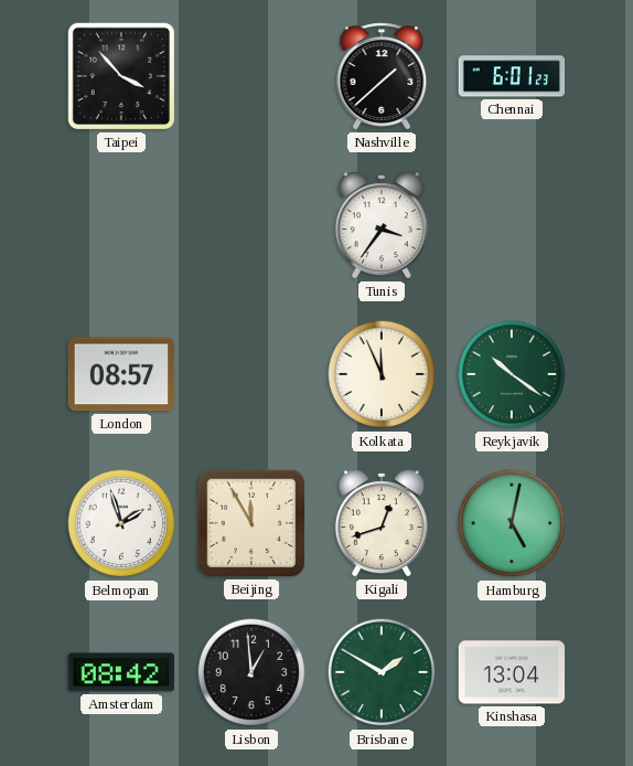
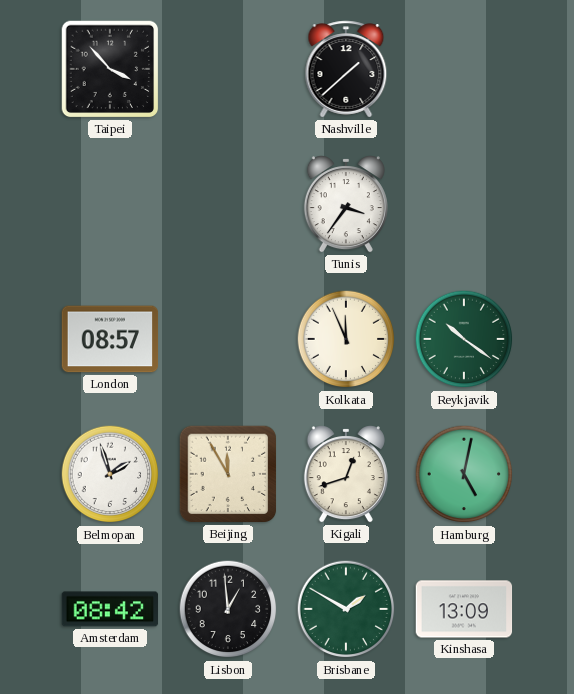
Chennai: 6:01 -> none
Kinshasa: 13:04 -> 13:09
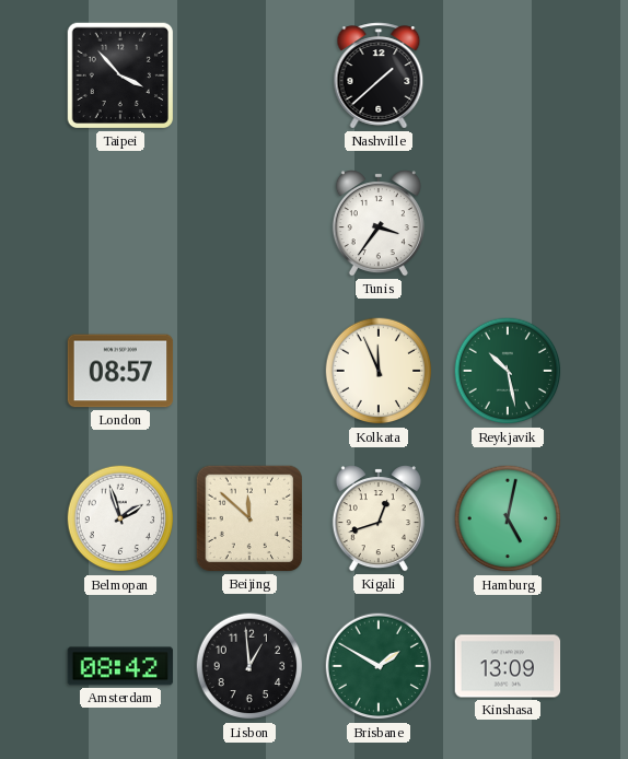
Reykjavik: 10:21 -> 10:28
Beijing: 11:55 -> 11:52
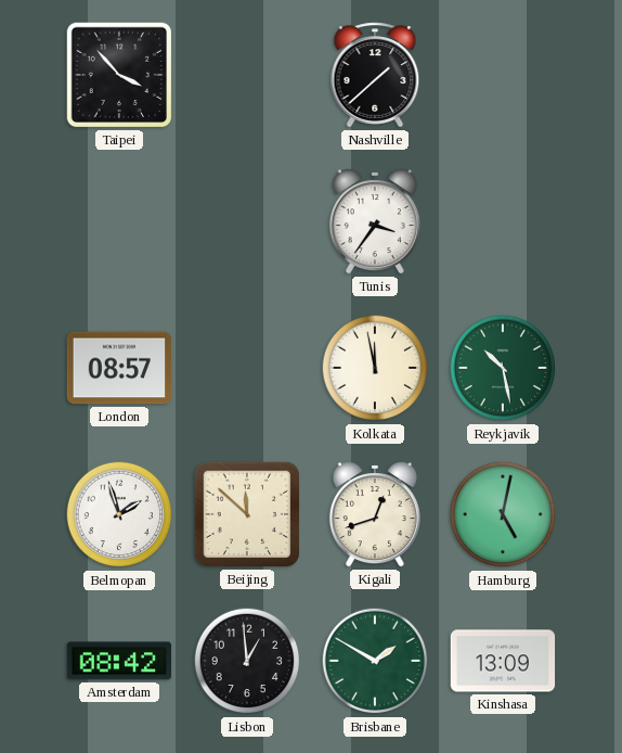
Kolkata: 11:56 -> 11:58
